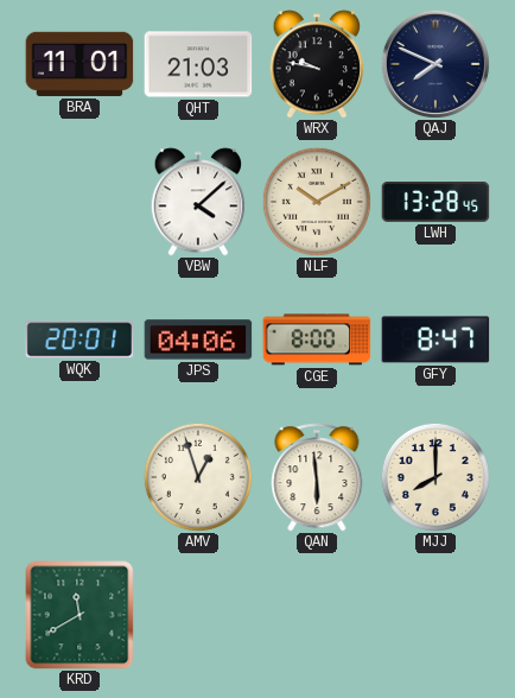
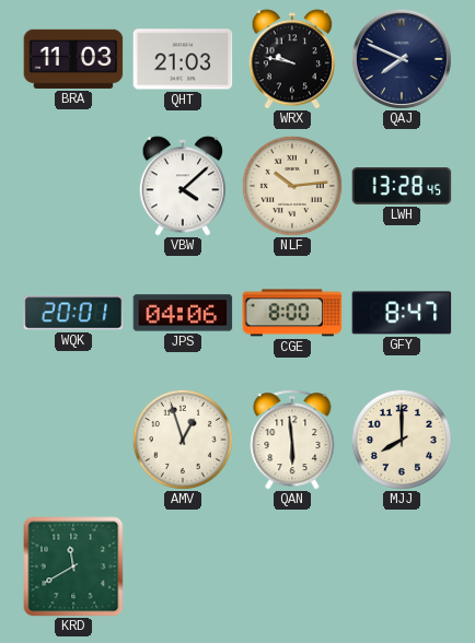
BRA: 11:01 -> 11:03
NLF: 10:10 -> 10:14
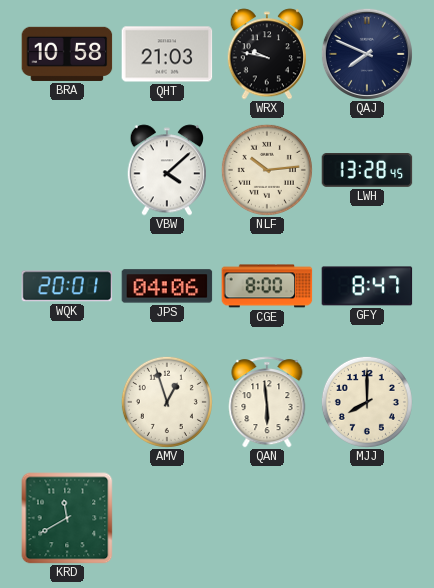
BRA: 11:03 -> 10:58
